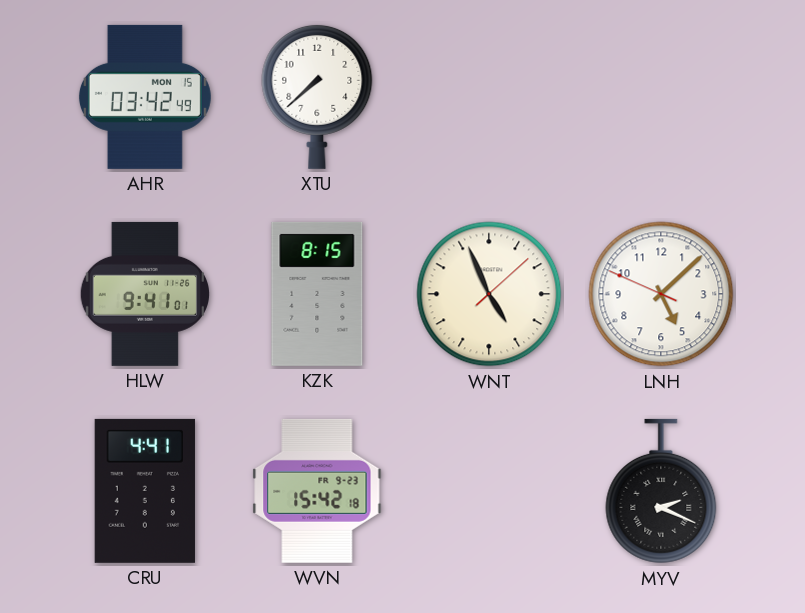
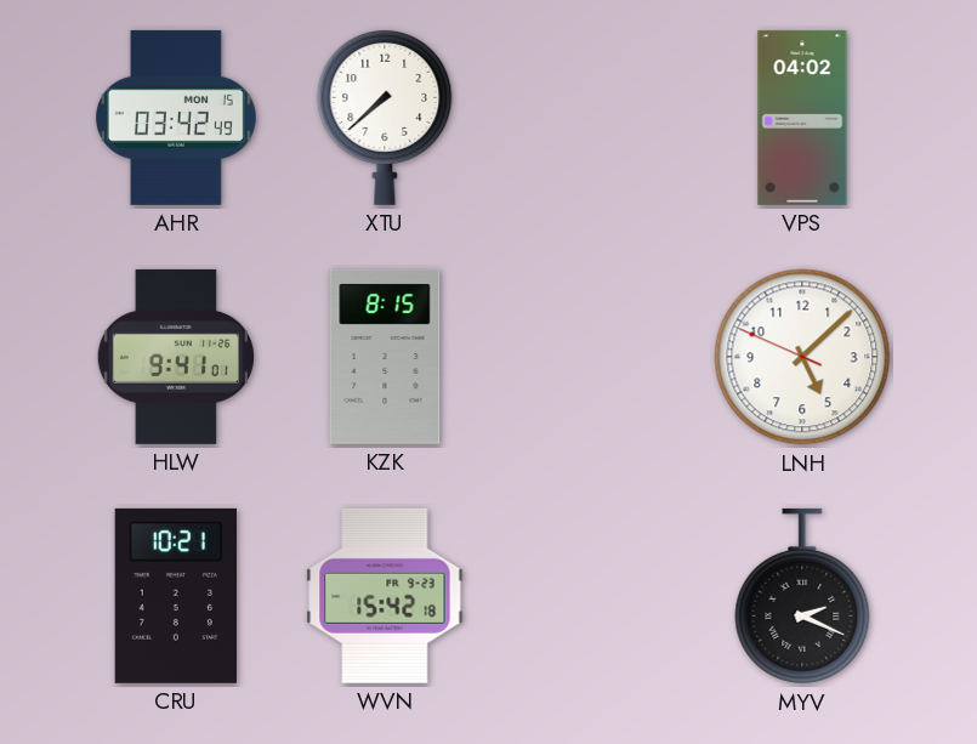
VPS: none -> 04:02
WNT: 4:56 -> none
CRU: 4:41 -> 10:21
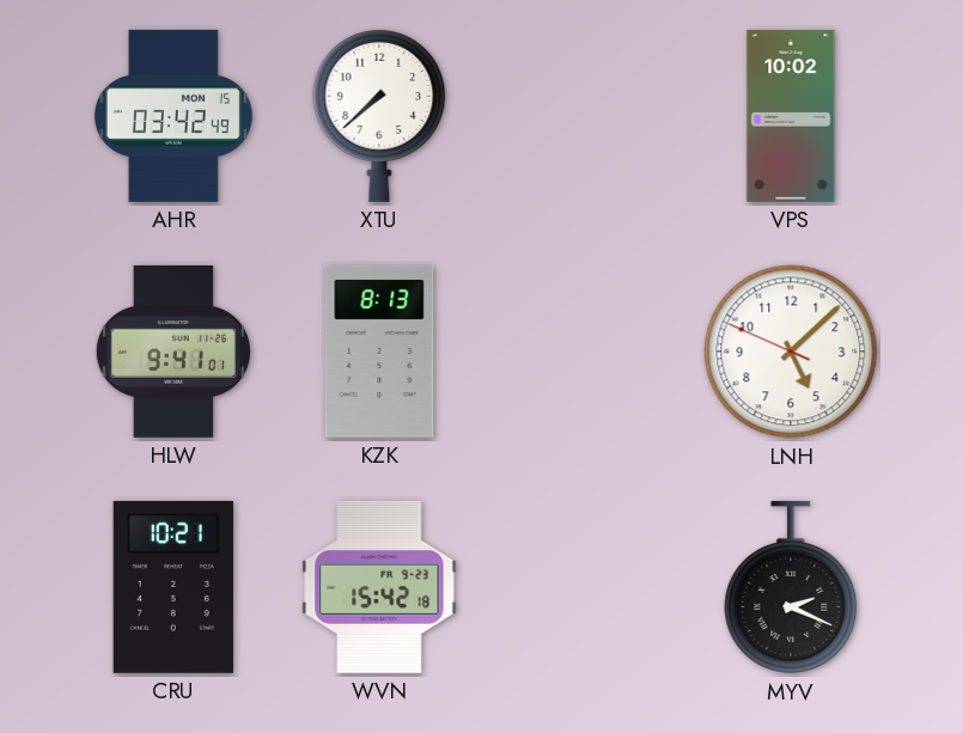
VPS: 04:02 -> 10:02
KZK: 8:15 -> 8:13
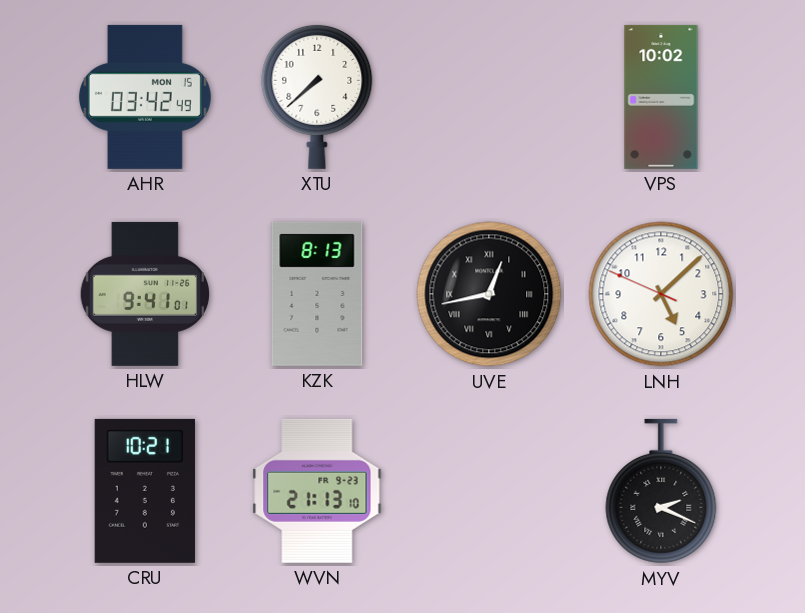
UVE: none -> 12:43
WVN: 15:42 -> 21:13
